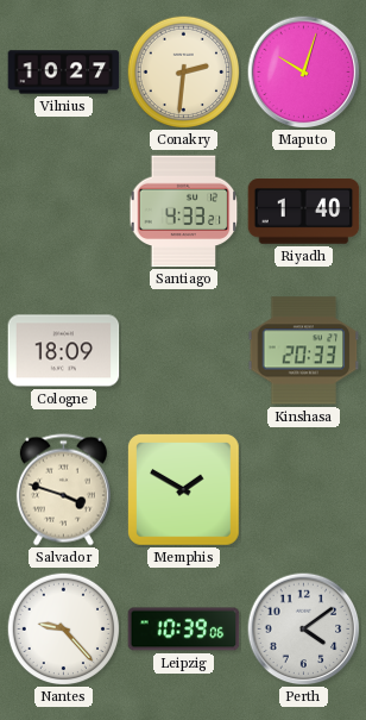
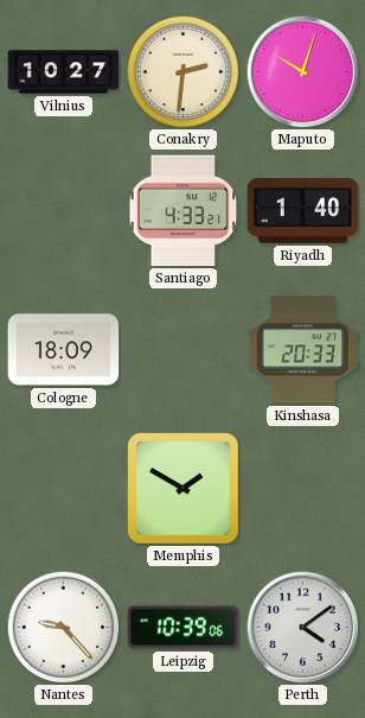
Salvador: 3:48 -> none
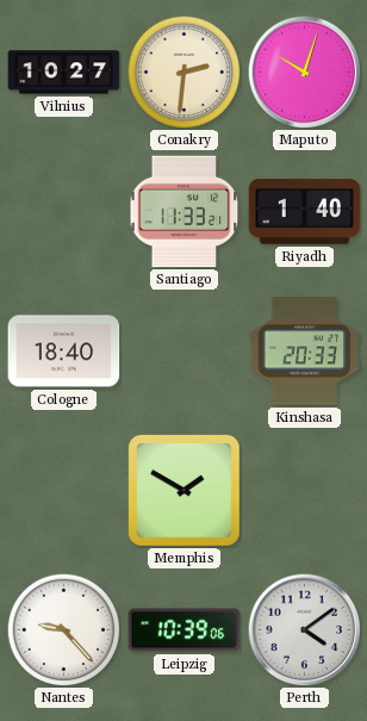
Santiago: 4:33 -> 11:33
Cologne: 18:09 -> 18:40
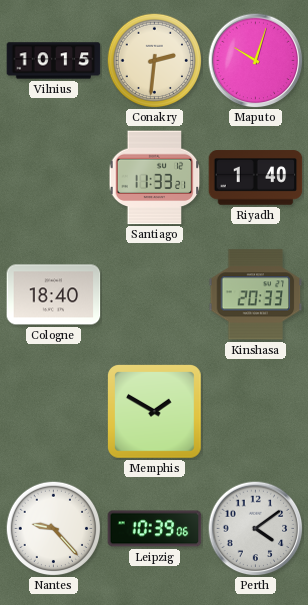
Vilnius: 10:27 -> 10:15
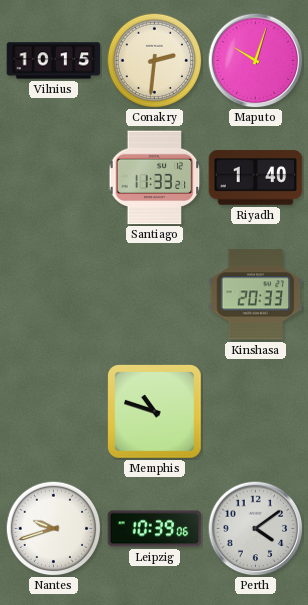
Cologne: 18:40 -> none
Memphis: 1:50 -> 10:48
Nantes: 9:23 -> 9:42
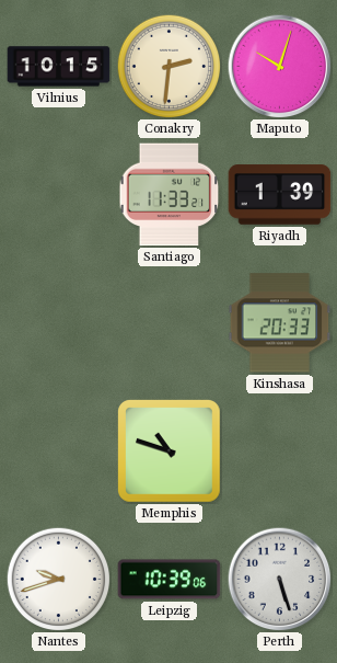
Riyadh: 1:40 -> 1:39
Perth: 4:09 -> 5:27
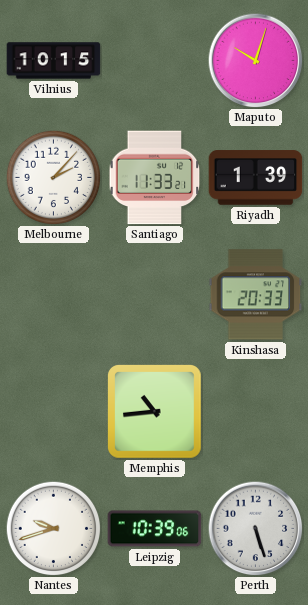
Conakry: 2:31 -> none
Melbourne: none -> 2:07
Memphis: 10:48 -> 10:44
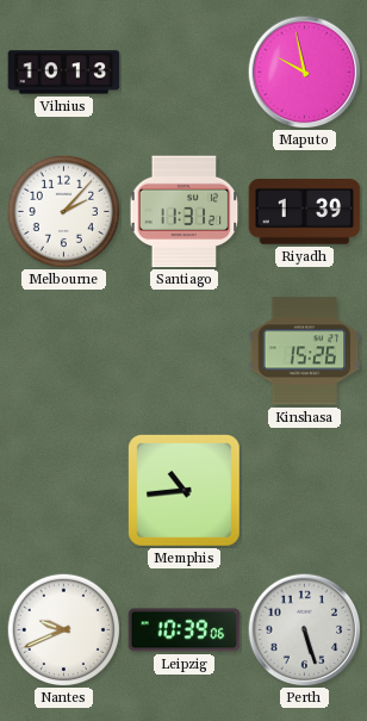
Vilnius: 10:15 -> 10:13
Maputo: 10:03 -> 9:58
Santiago: 11:33 -> 11:31
Kinshasa: 20:33 -> 15:26
Nantes: 9:42 -> 9:41
